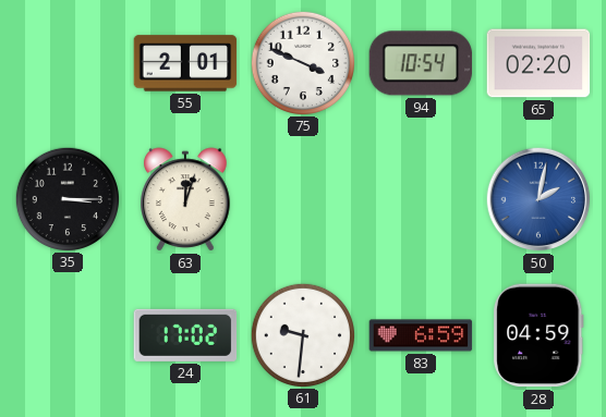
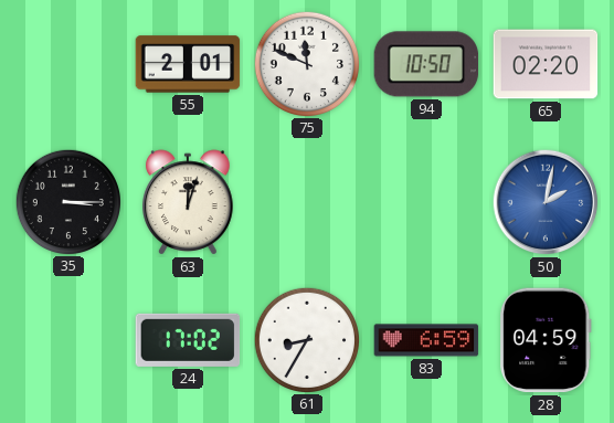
75: 3:49 -> 11:49
94: 10:54 -> 10:50
61: 9:31 -> 8:35
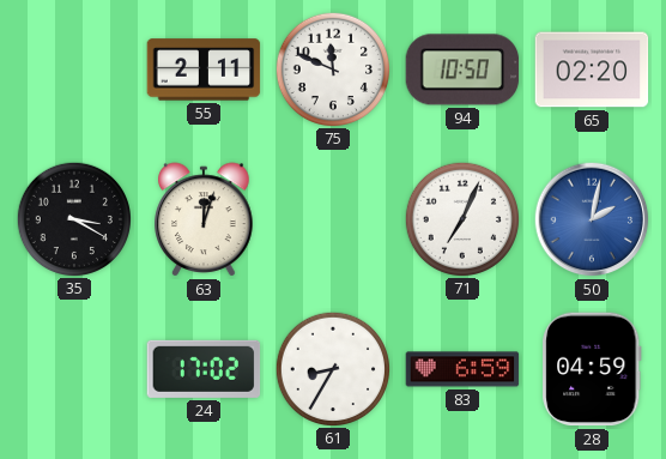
55: 2:01 -> 2:11
35: 3:15 -> 3:20
71: none -> 7:04
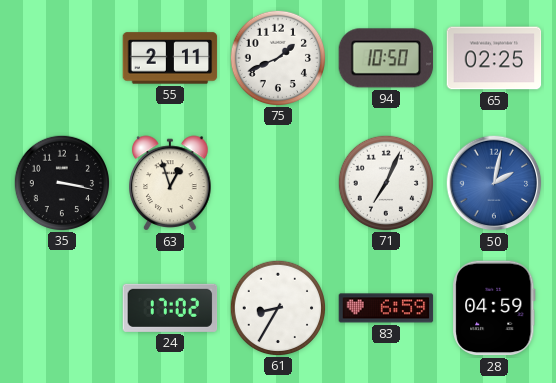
75: 11:49 -> 1:41
65: 02:20 -> 02:25
35: 3:20 -> 3:17
63: 12:03 -> 12:57
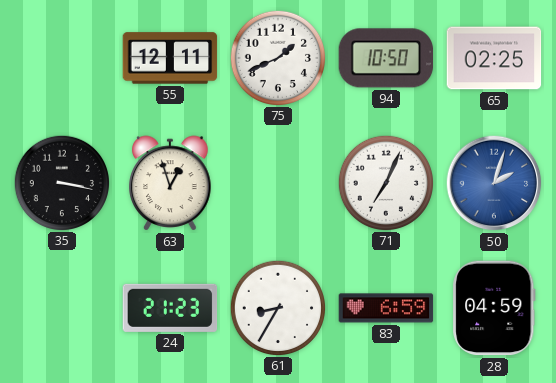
55: 2:11 -> 12:11
50: 2:02 -> 2:03
24: 17:02 -> 21:23
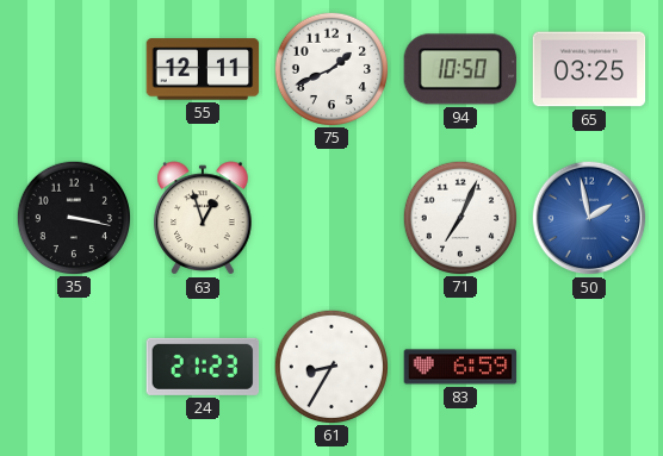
65: 02:25 -> 03:25
50: 2:03 -> 1:58
28: 04:59 -> none
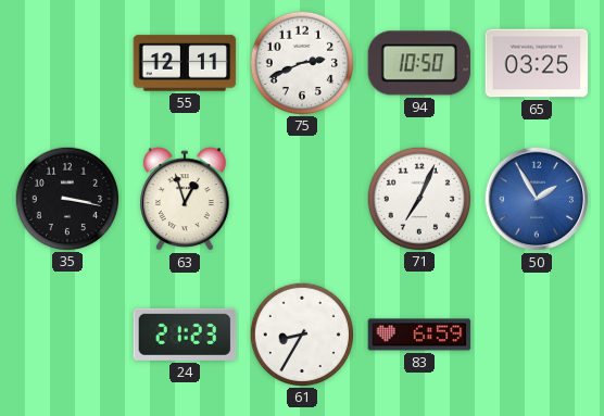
75: 1:41 -> 2:41
50: 1:58 -> 1:55
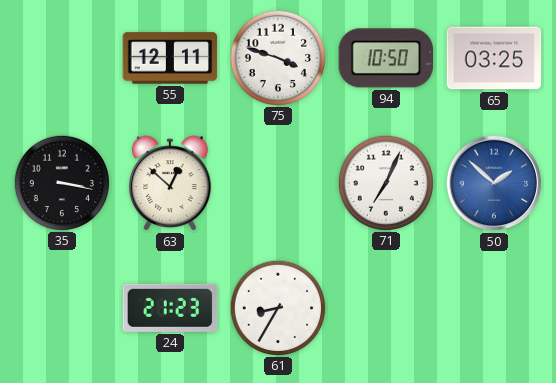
75: 2:41 -> 3:48
63: 12:57 -> 12:52
50: 1:55 -> 1:52
83: 6:59 -> none
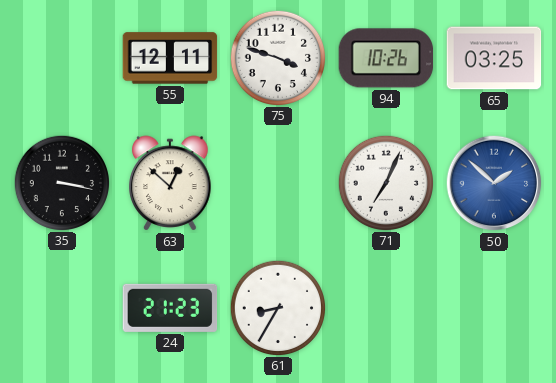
94: 10:50 -> 10:26
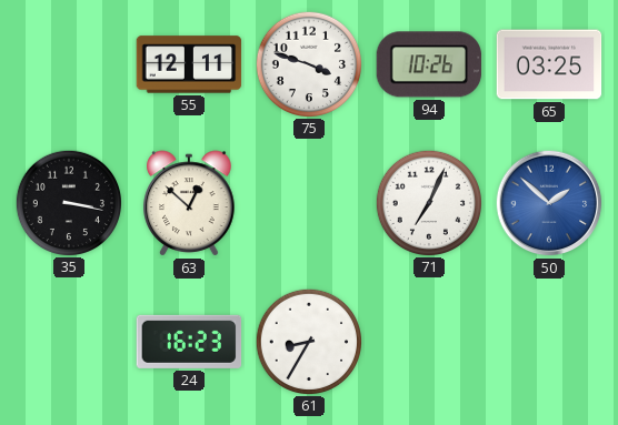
24: 21:23 -> 16:23
